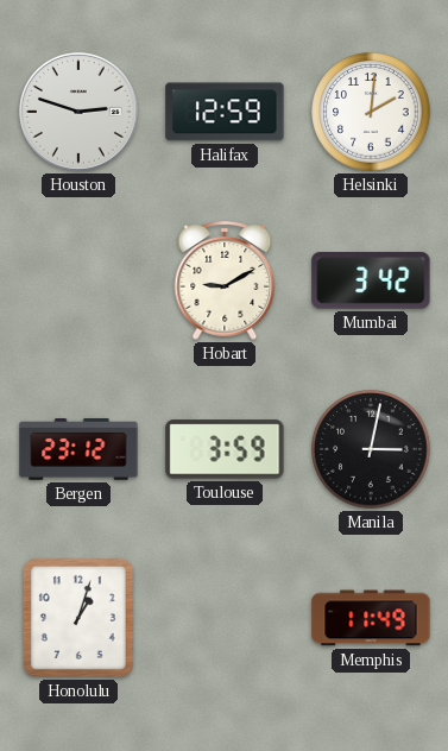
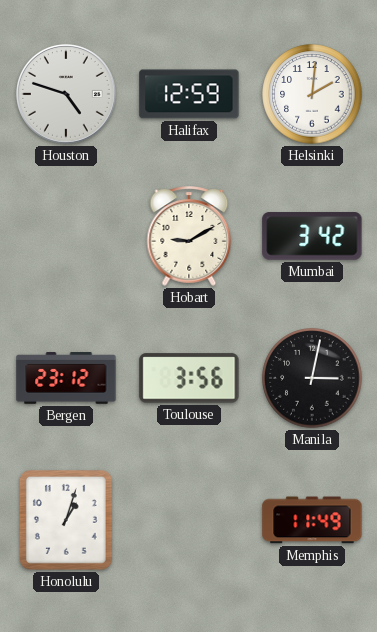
Houston: 2:48 -> 4:48
Toulouse: 3:59 -> 3:56
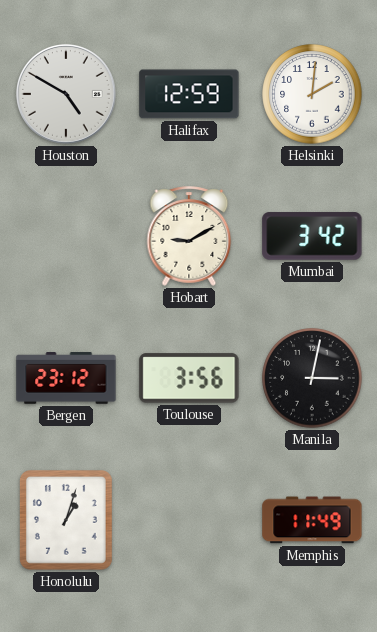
Houston: 4:48 -> 4:50
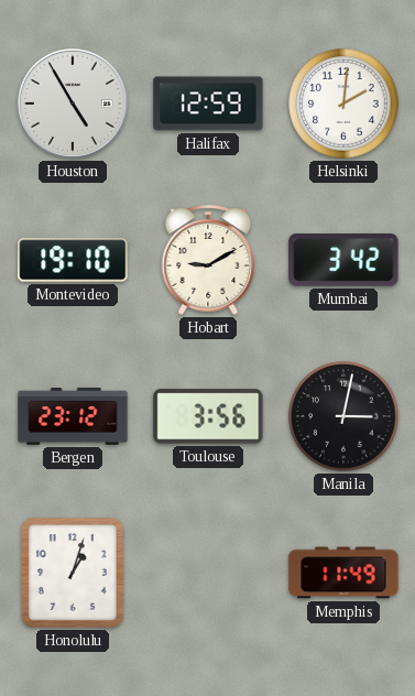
Houston: 4:50 -> 4:55
Montevideo: none -> 19:10
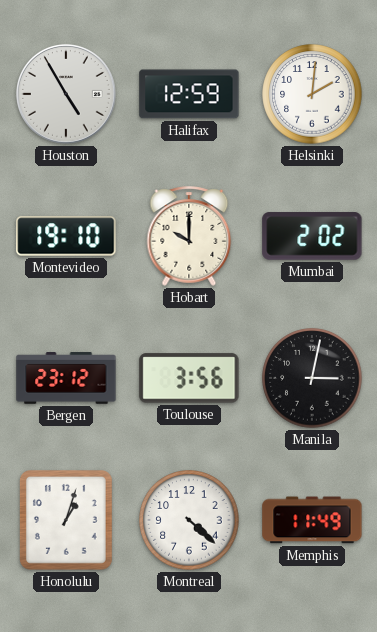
Hobart: 9:10 -> 10:00
Mumbai: 3:42 -> 2:02
Montreal: none -> 4:22
